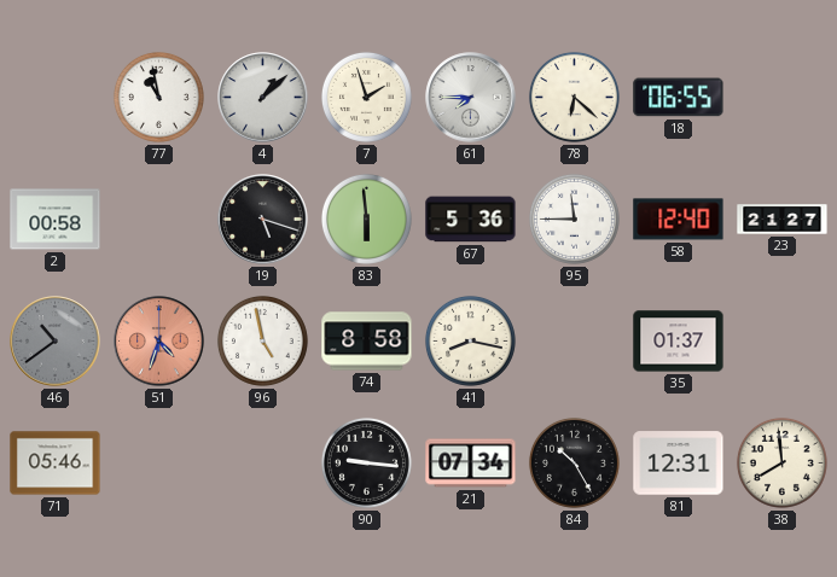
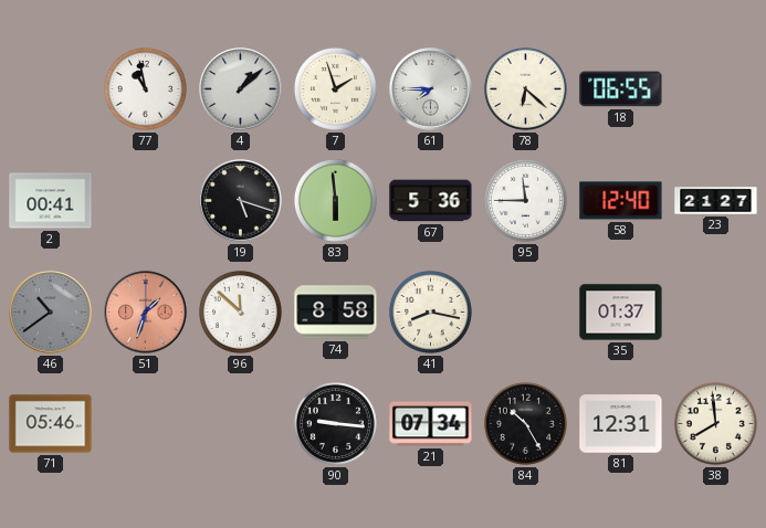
2: 00:58 -> 00:41
51: 4:33 -> 1:33
96: 4:58 -> 11:52
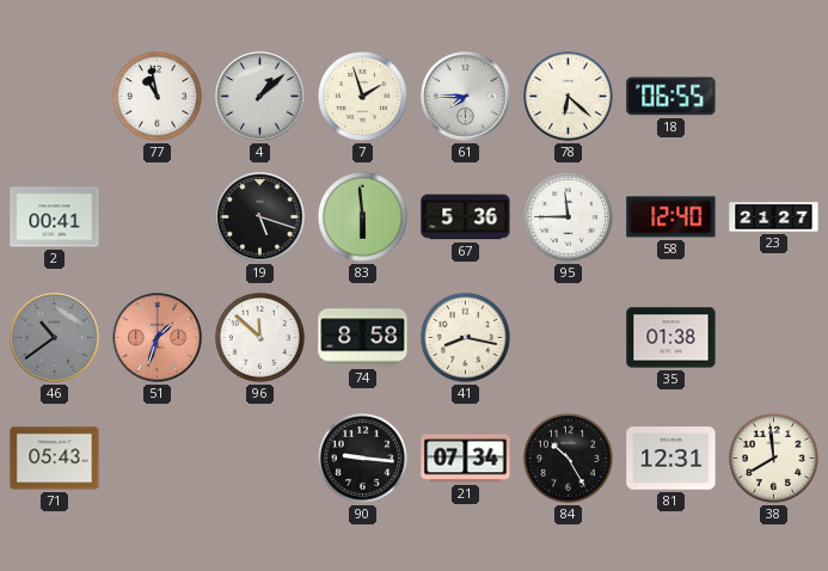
35: 01:37 -> 01:38
71: 05:46 -> 05:43
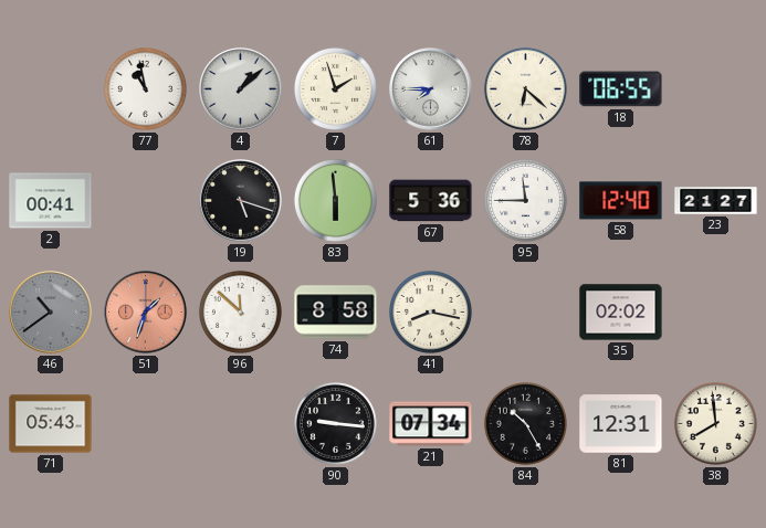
35: 01:38 -> 02:02
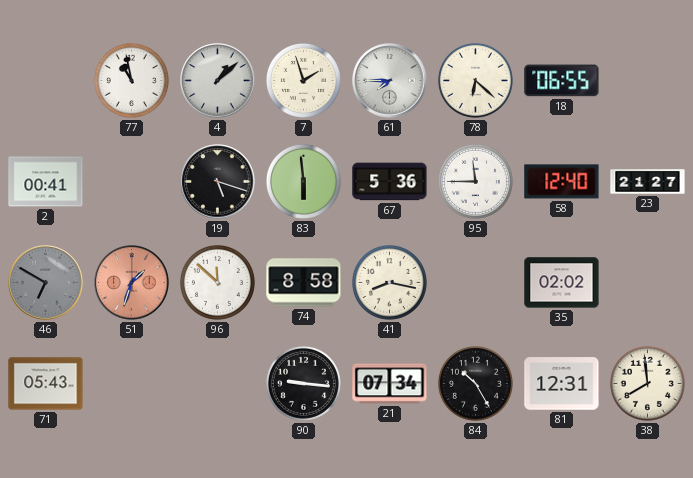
46: 10:39 -> 6:50
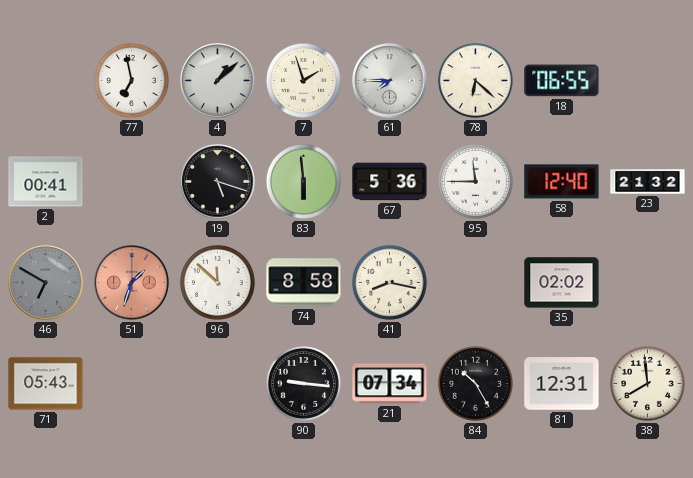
77: 10:58 -> 6:58
23: 21:27 -> 21:32
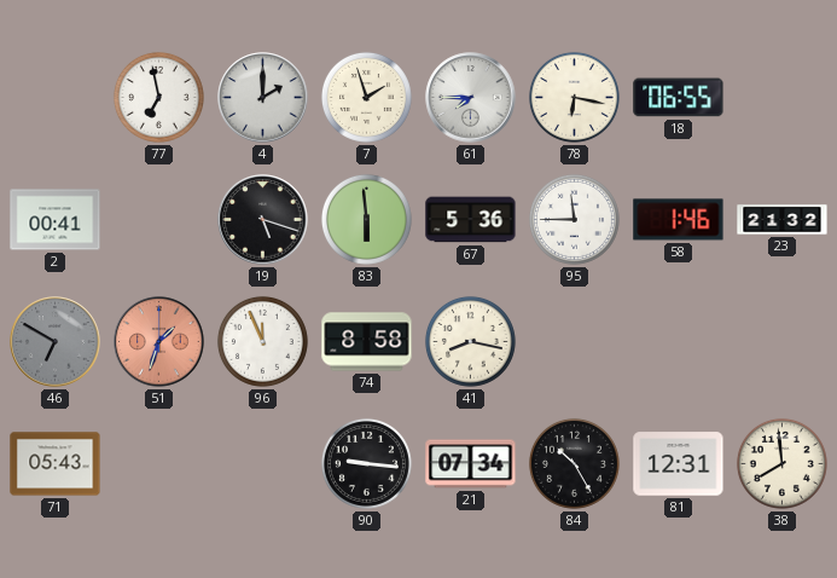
4: 1:08 -> 2:00
78: 6:22 -> 6:17
58: 12:40 -> 1:46
96: 11:52 -> 11:56
35: 02:02 -> none
